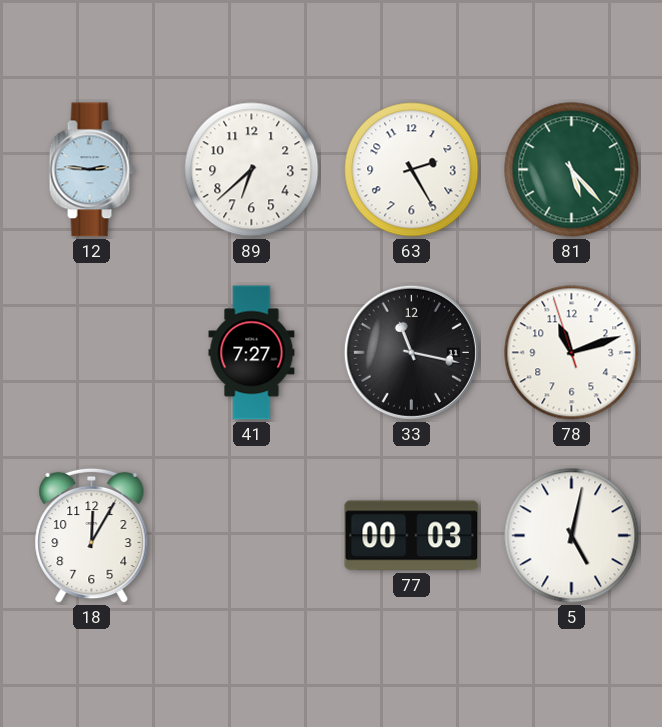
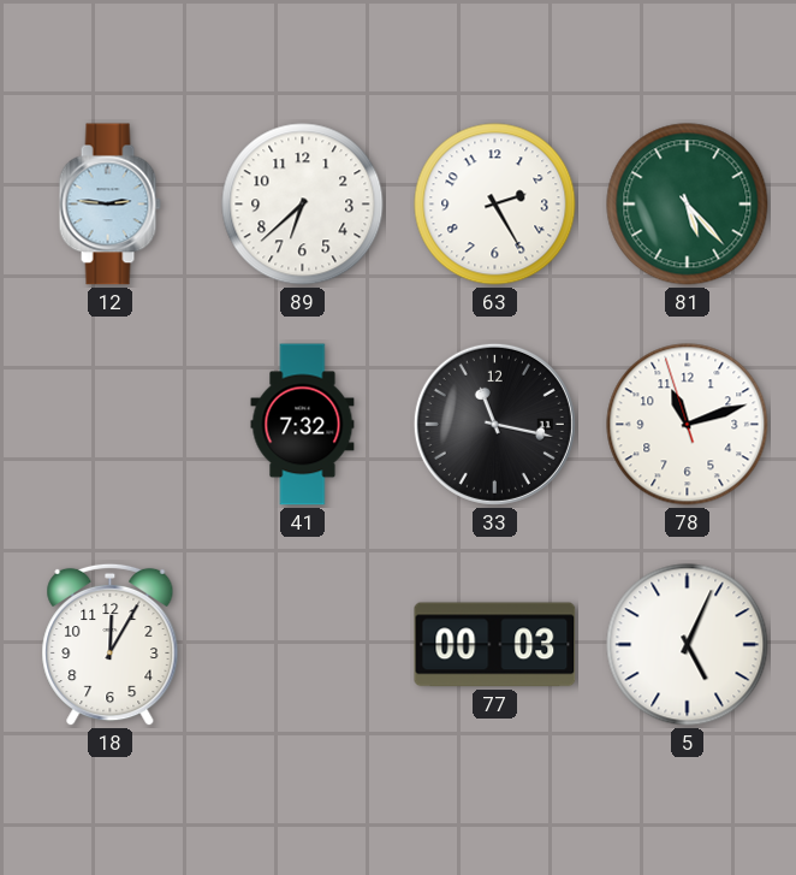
41: 7:27 -> 7:32
5: 5:02 -> 5:04
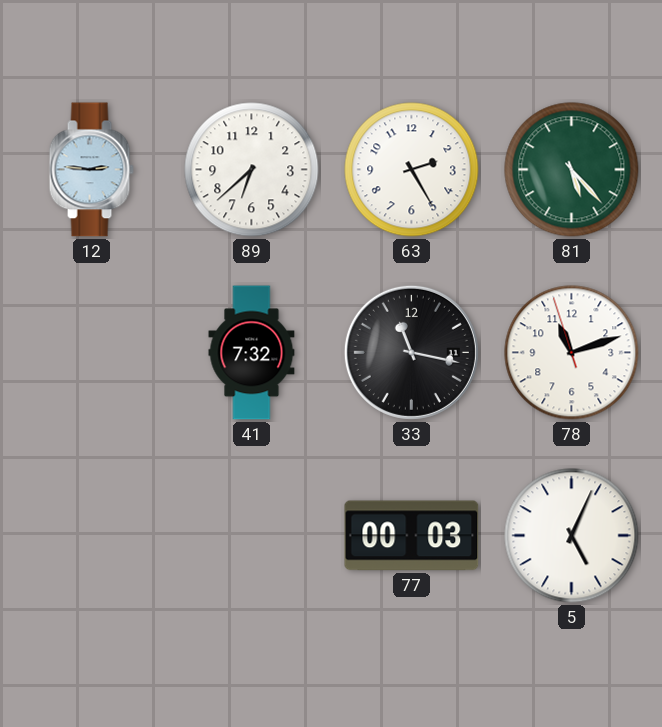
18: 12:05 -> none
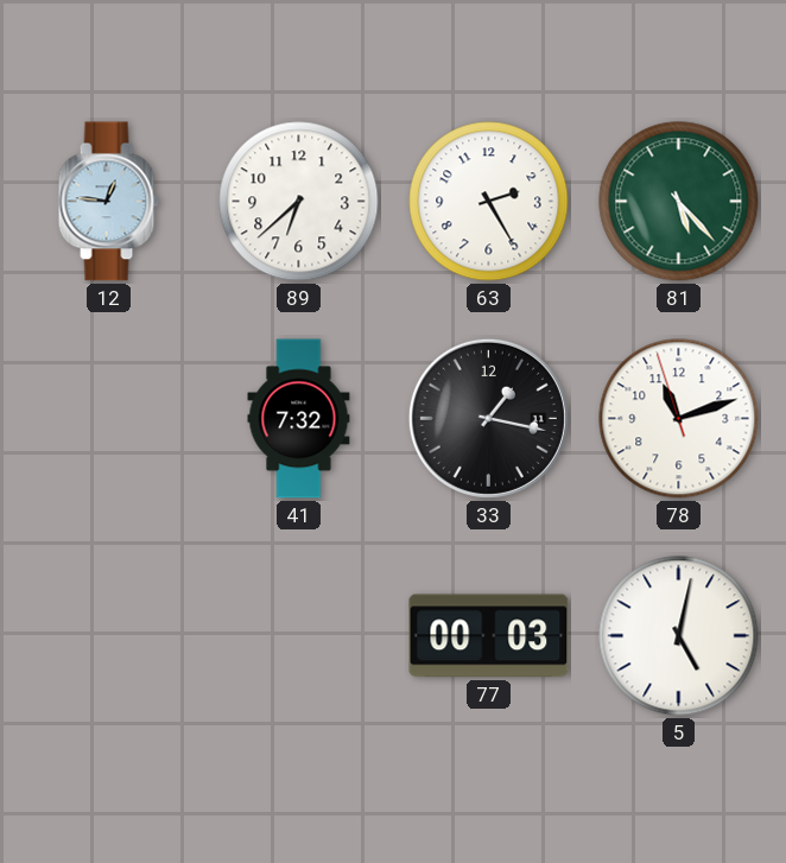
12: 2:46 -> 12:46
33: 11:17 -> 1:17
5: 5:04 -> 5:02
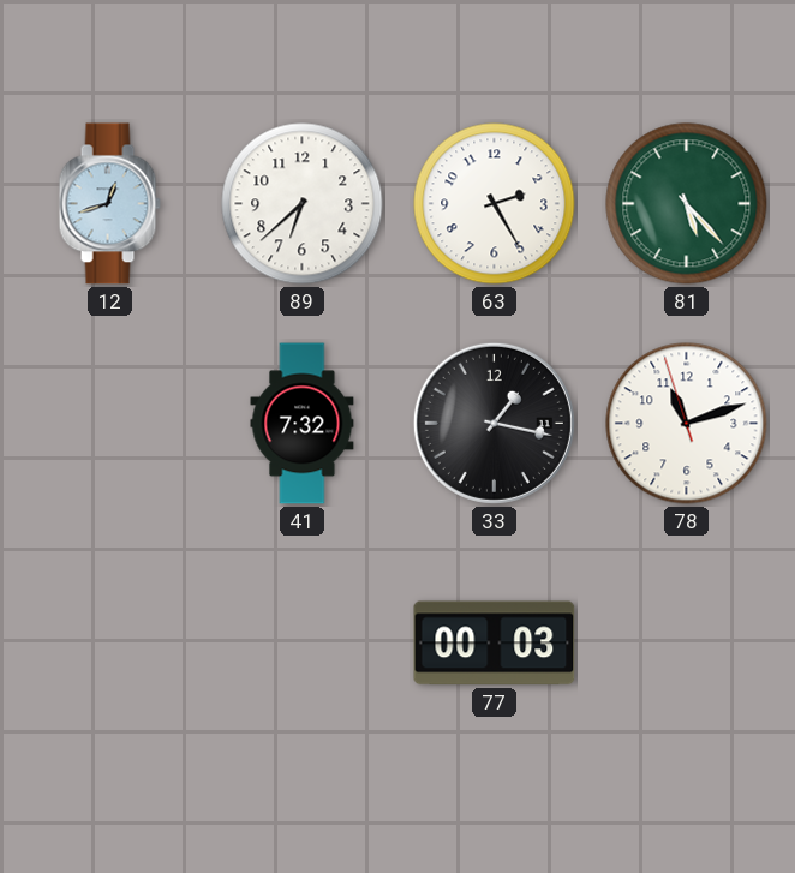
12: 12:46 -> 12:42
5: 5:02 -> none
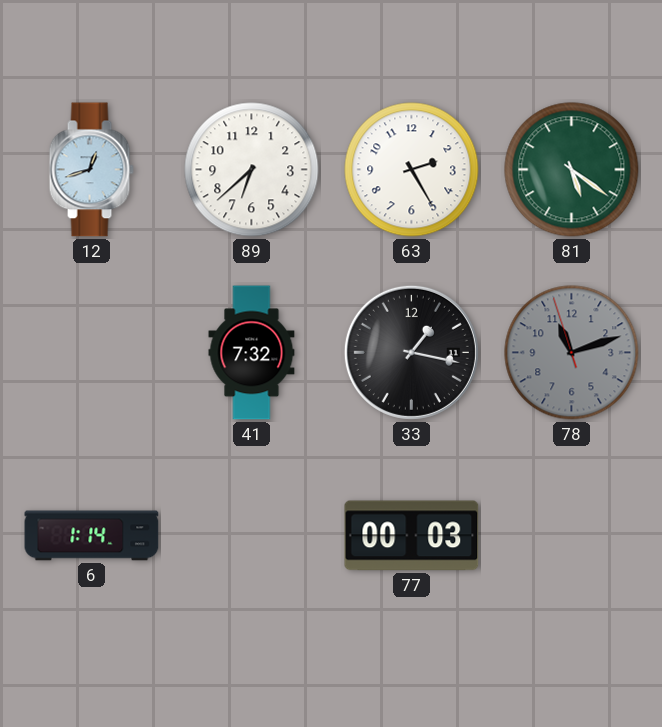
81: 5:23 -> 5:21
78 dial: white -> grey
6: none -> 1:14
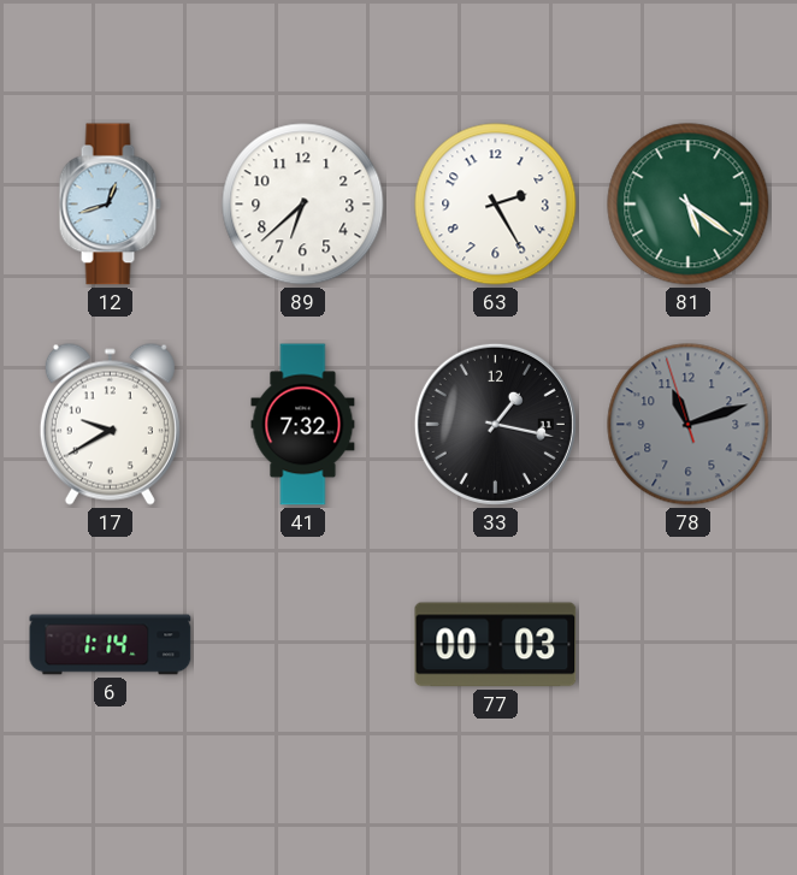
17: none -> 9:40
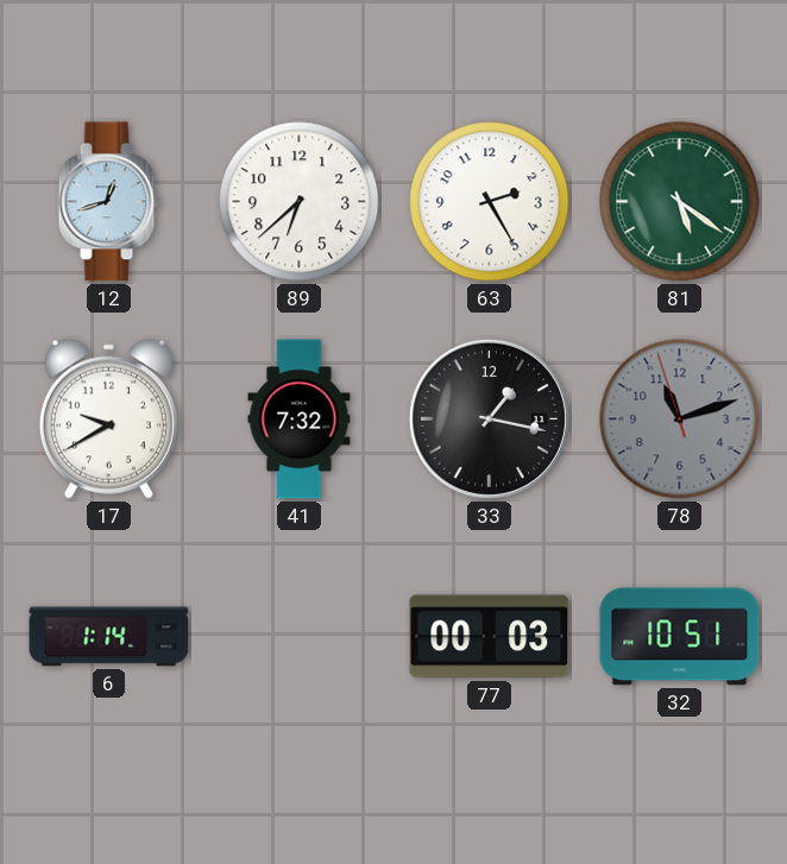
32: none -> 10:51
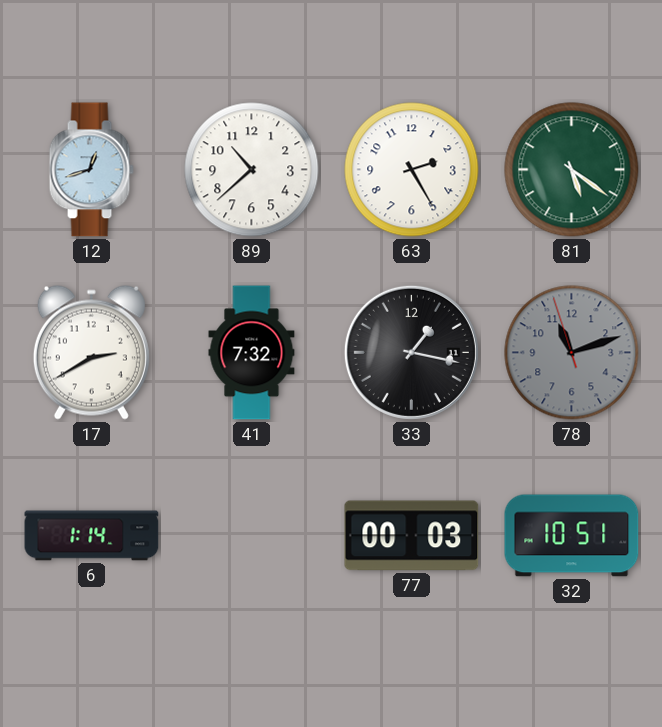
89: 6:38 -> 10:38
17: 9:40 -> 2:40
